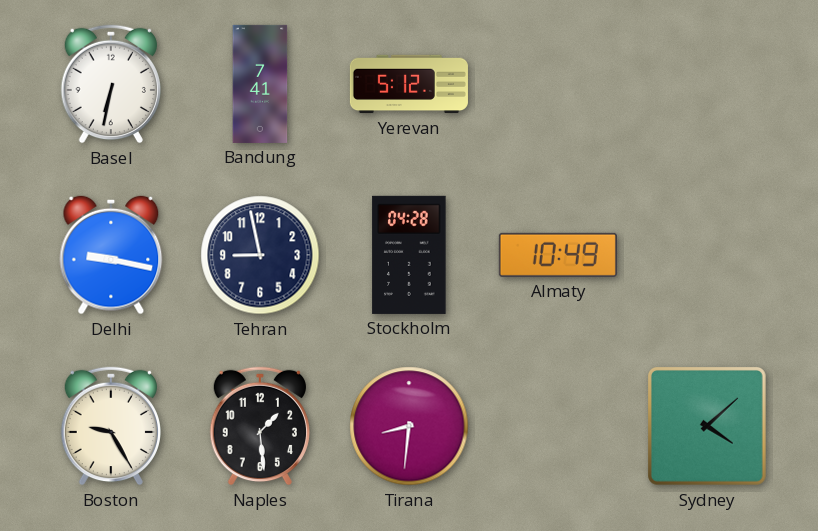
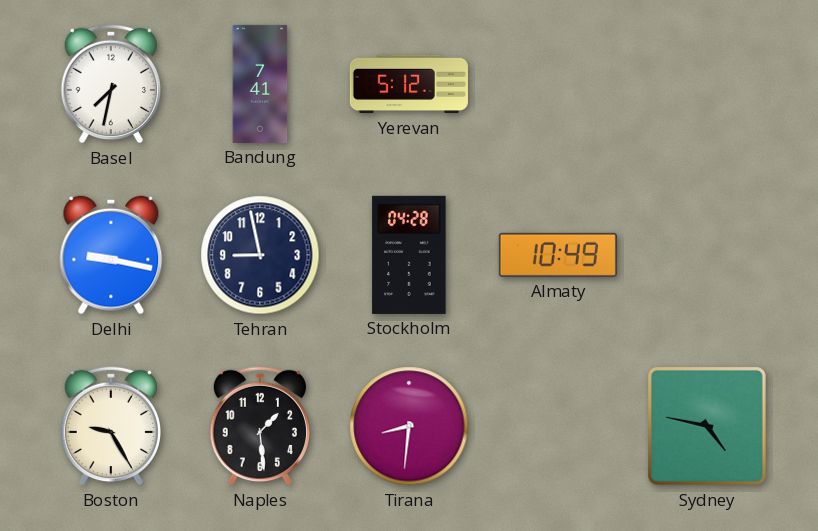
Basel: 6:32 -> 7:32
Sydney: 4:08 -> 4:47
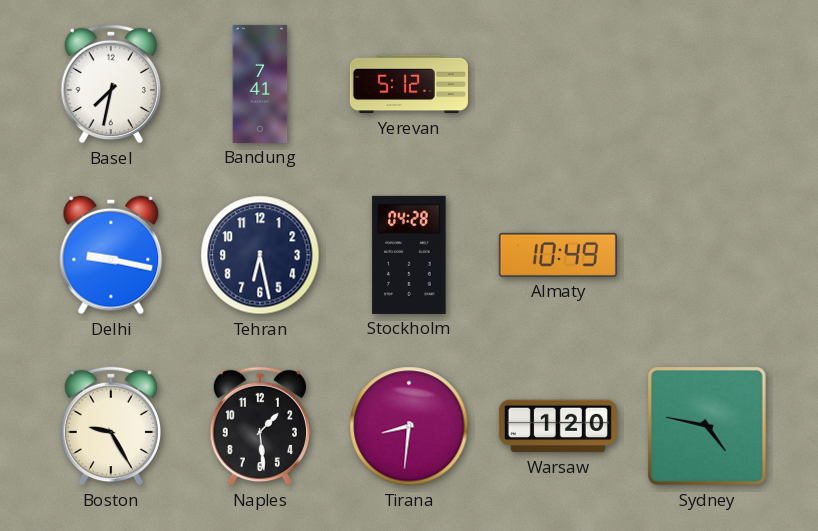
Tehran: 8:58 -> 6:28
Warsaw: none -> 1:20
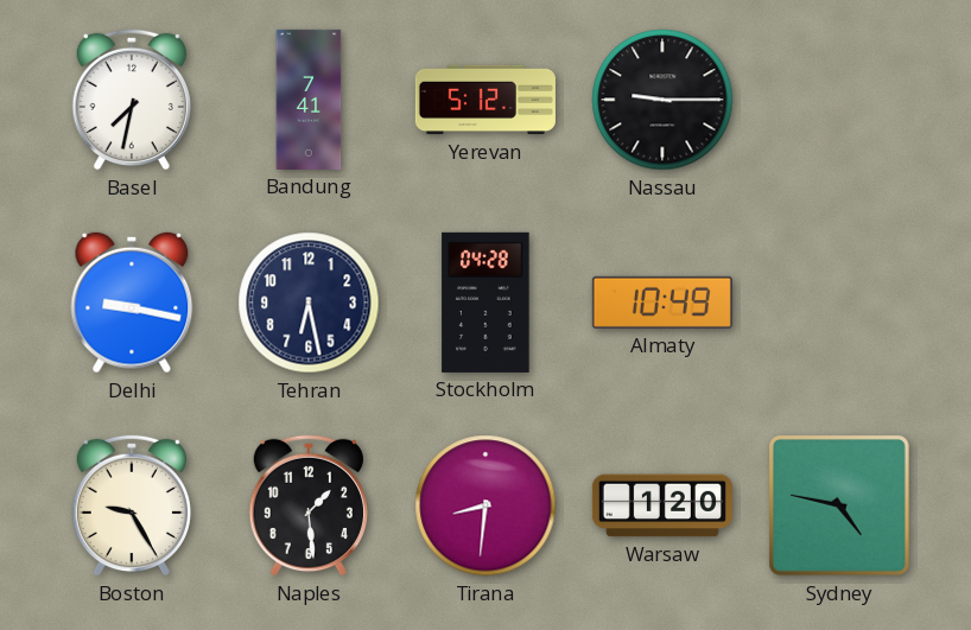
Nassau: none -> 9:15
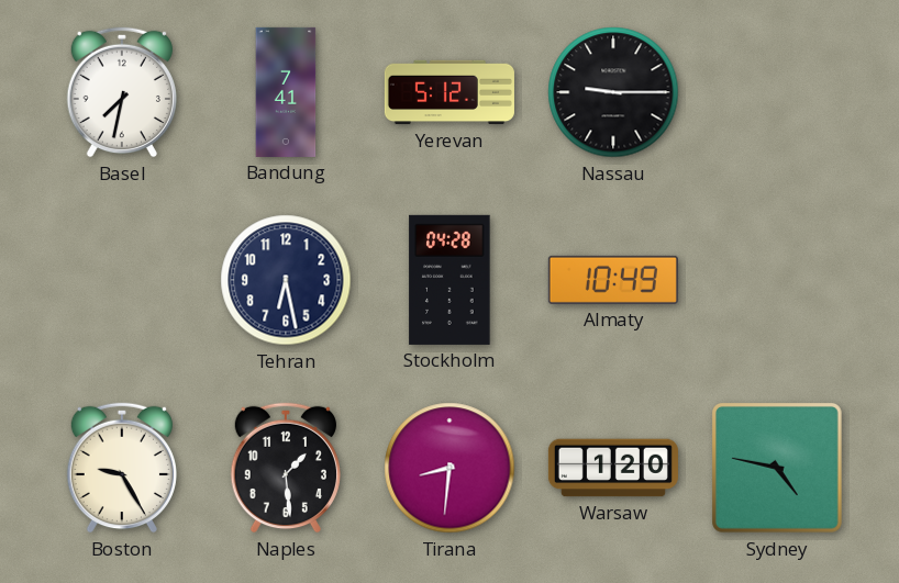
Delhi: 9:17 -> none
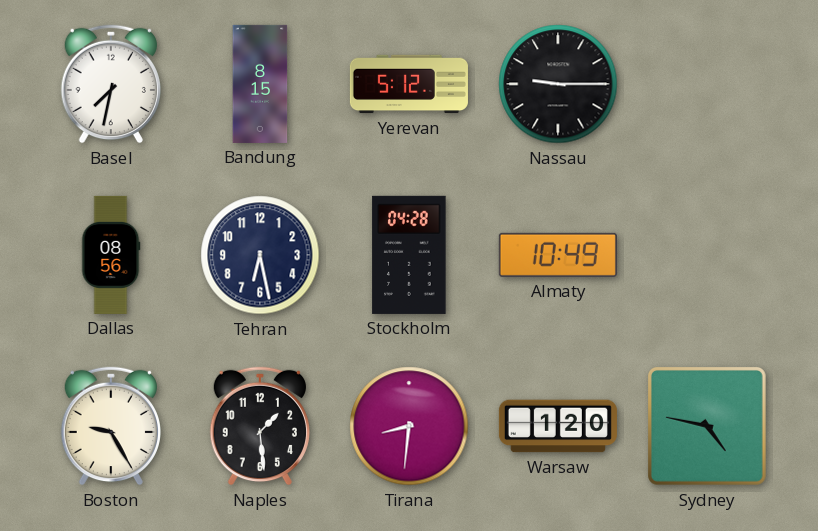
Bandung: 7:41 -> 8:15
Dallas: none -> 08:56
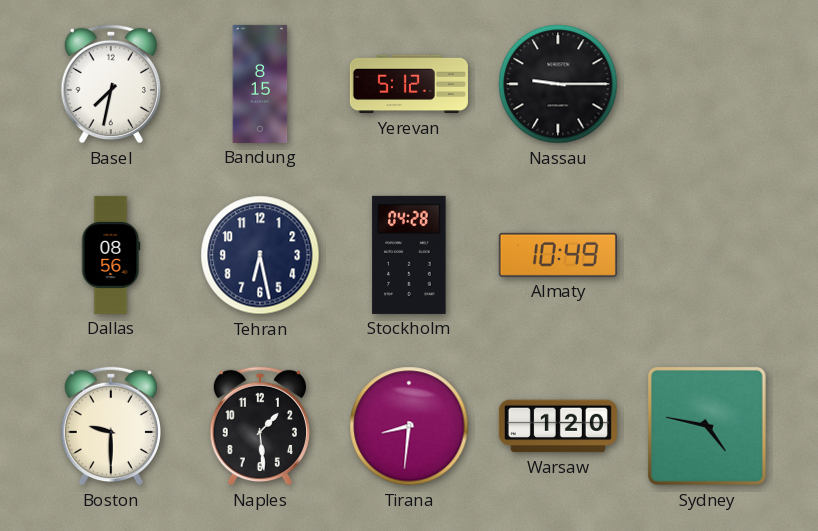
Boston: 9:25 -> 9:30
